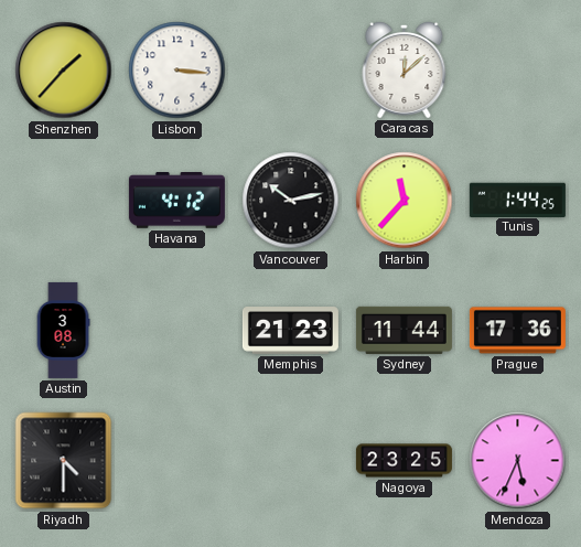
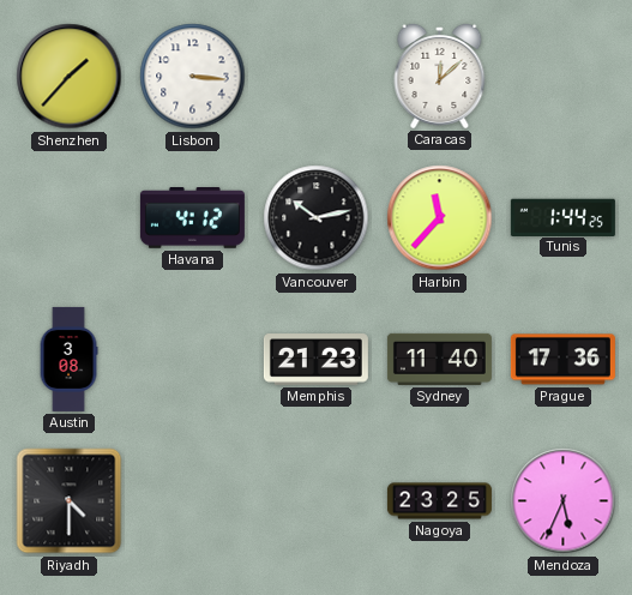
Sydney: 11:44 -> 11:40
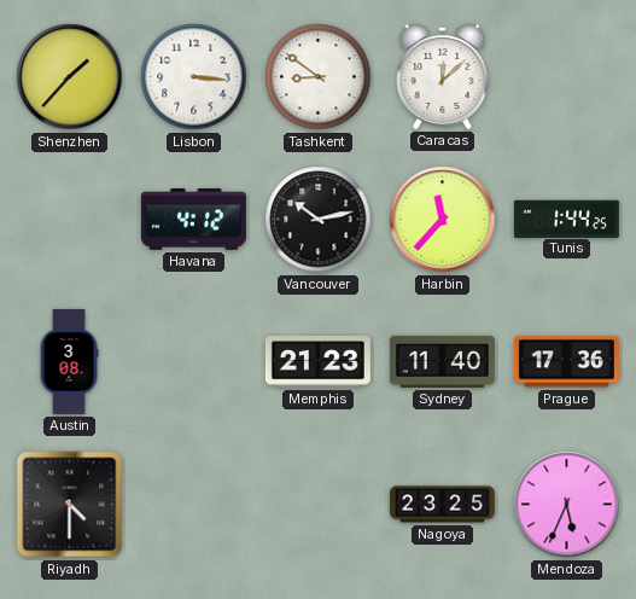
Tashkent: none -> 8:51
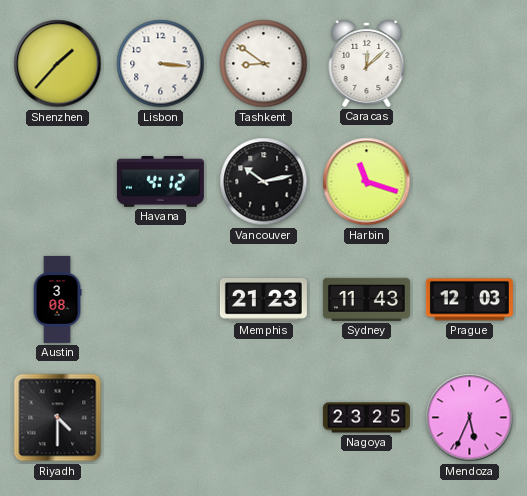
Harbin: 11:37 -> 11:18
Tunis: 1:44 -> none
Sydney: 11:40 -> 11:43
Prague: 17:36 -> 12:03
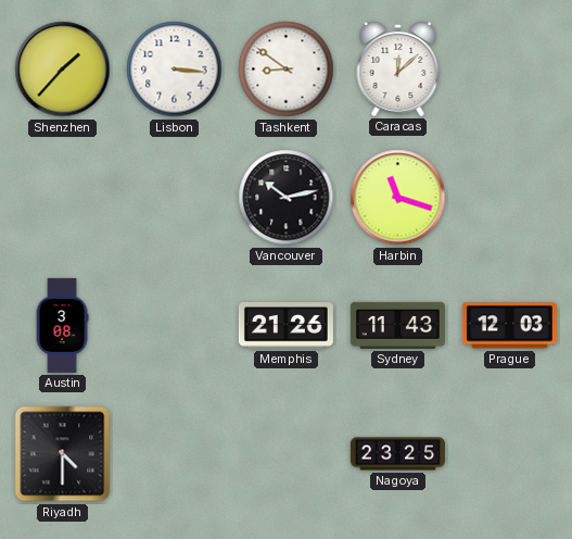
Havana: 4:12 -> none
Memphis: 21:23 -> 21:26
Mendoza: 5:34 -> none
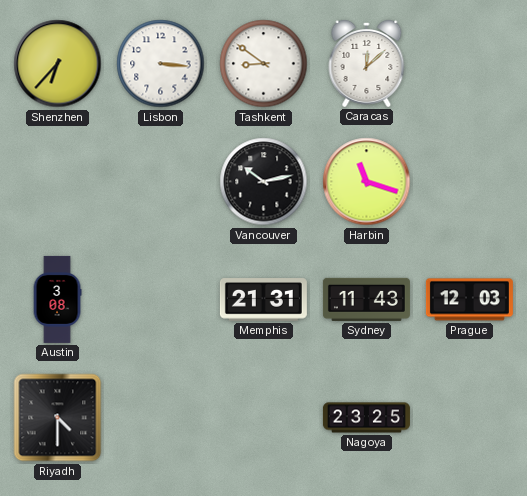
Shenzhen: 1:37 -> 6:37
Memphis: 21:26 -> 21:31
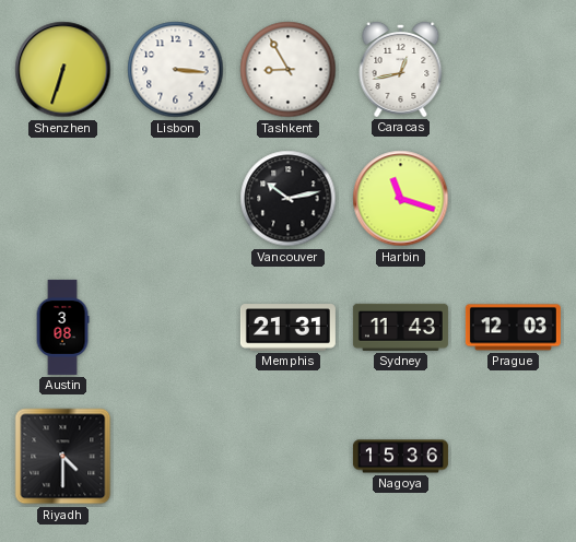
Shenzhen: 6:37 -> 6:33
Tashkent: 8:51 -> 8:55
Caracas: 12:08 -> 12:43
Nagoya: 23:25 -> 15:36
